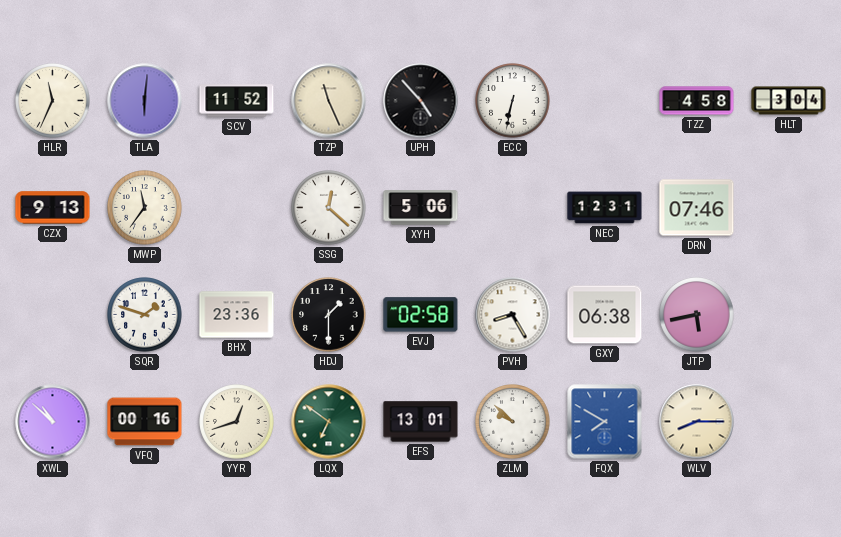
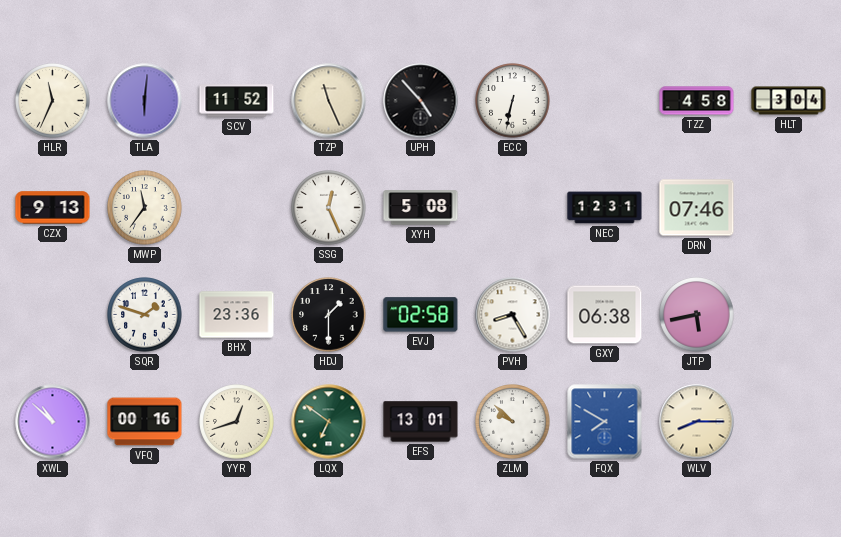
SSG: 12:22 -> 12:26
XYH: 5:06 -> 5:08
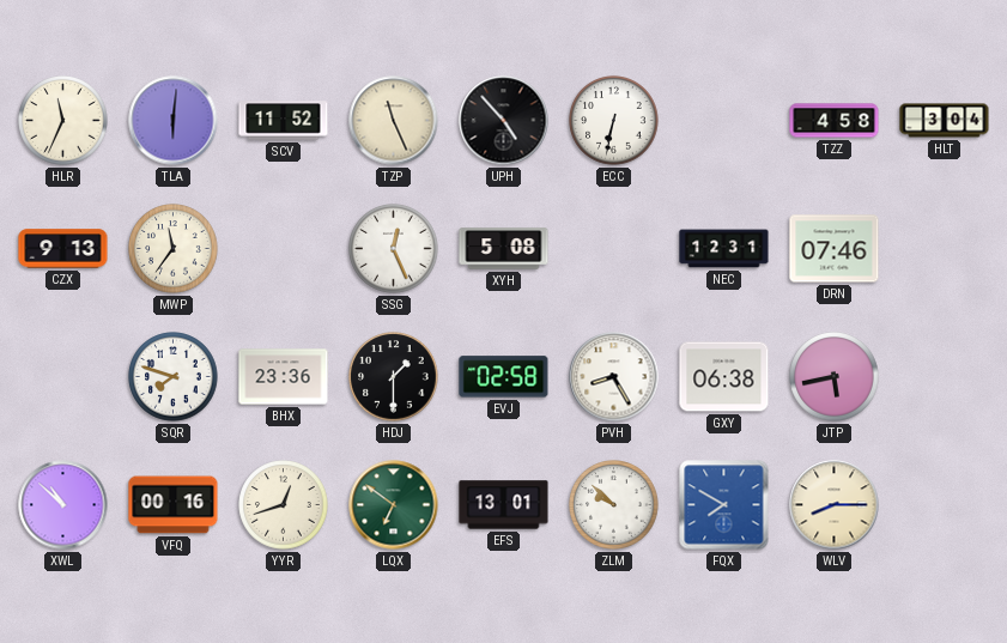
SQR: 1:48 -> 7:48
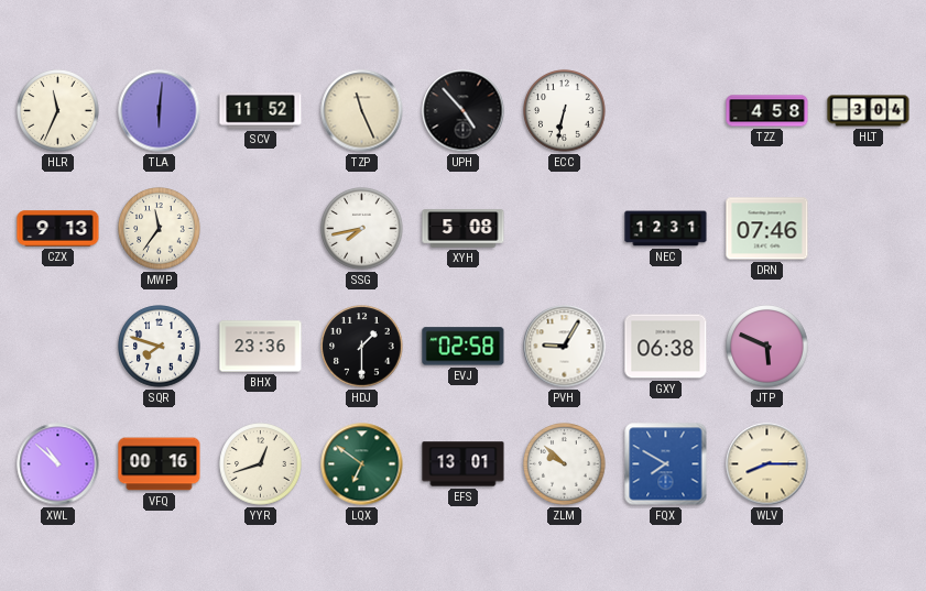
SSG: 12:26 -> 7:43
PVH: 8:25 -> 9:05
JTP: 5:43 -> 5:49
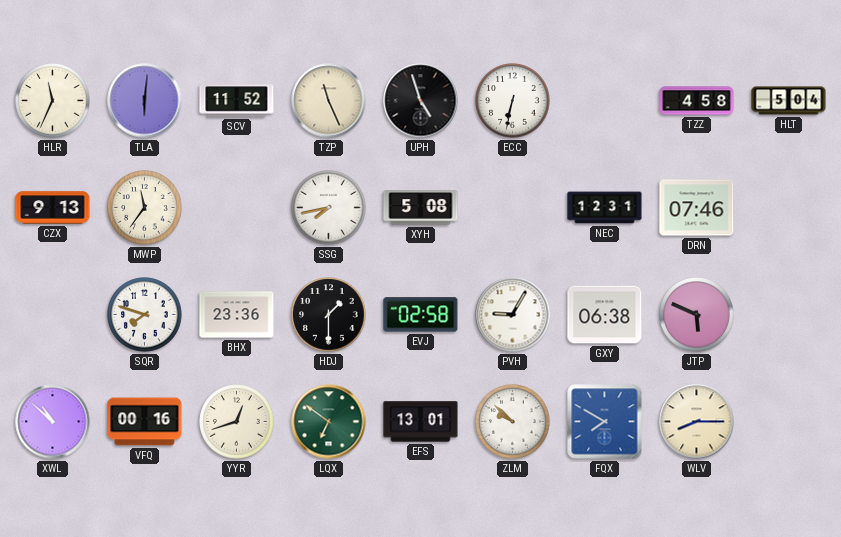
UPH: 4:53 -> 4:57
HLT: 3:04 -> 5:04
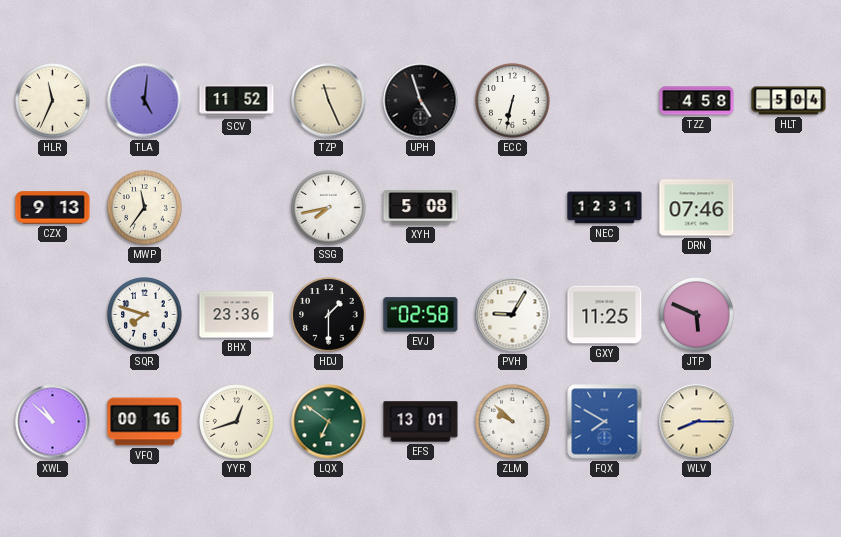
TLA: 6:01 -> 5:01
GXY: 06:38 -> 11:25
